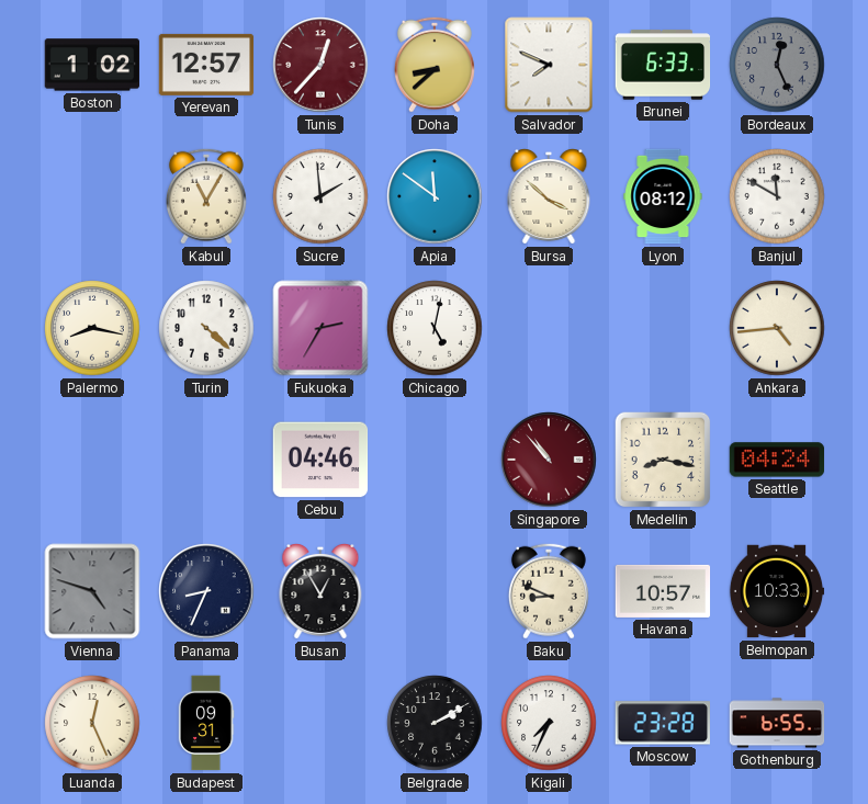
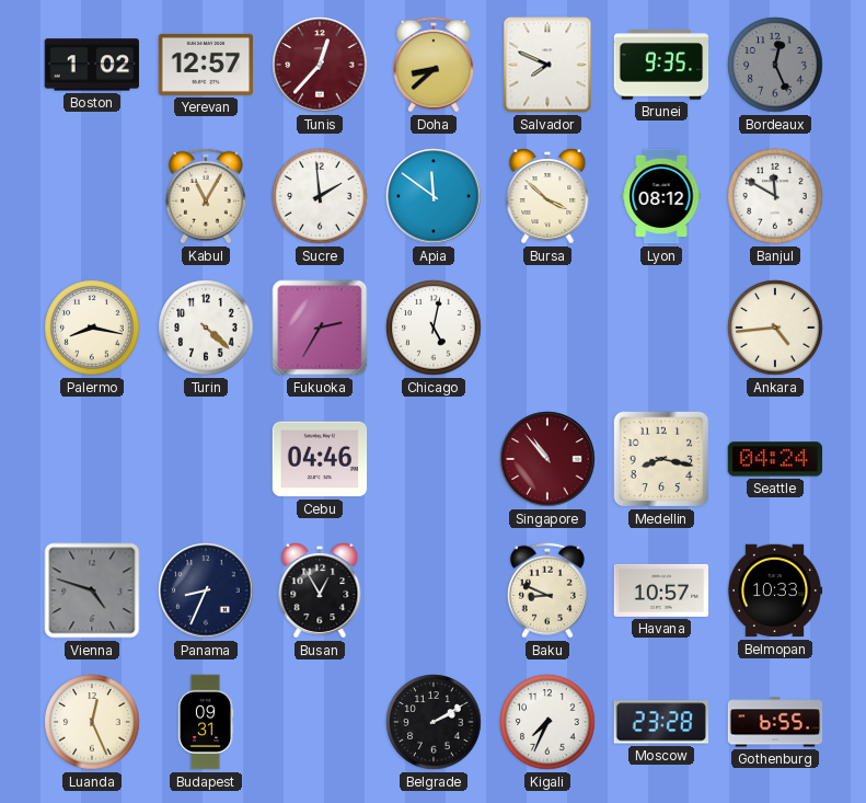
Brunei: 6:33 -> 9:35
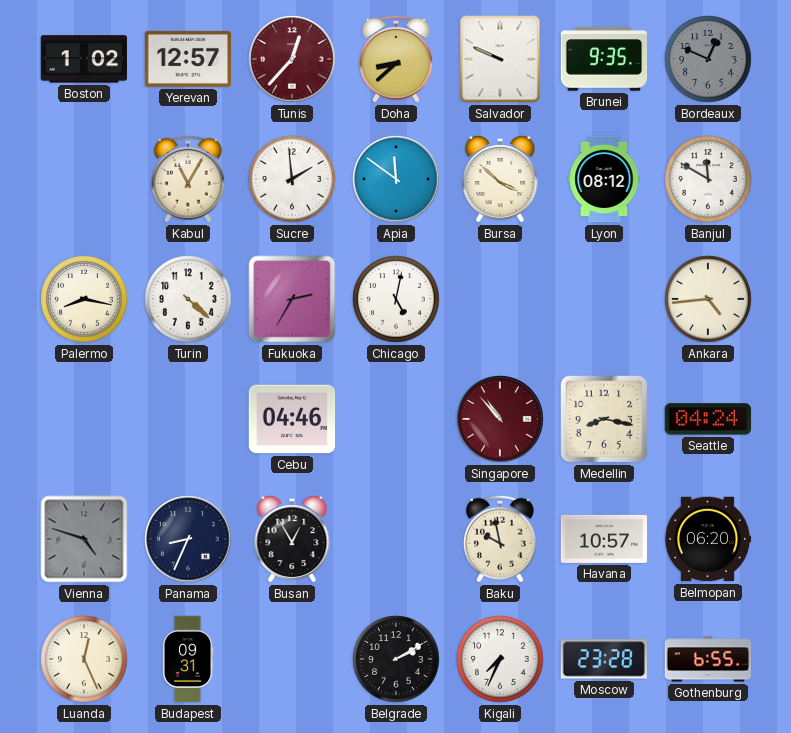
Salvador: 7:49 -> 9:49
Bordeaux: 12:26 -> 12:49
Baku: 8:49 -> 9:58
Belmopan: 10:33 -> 06:20
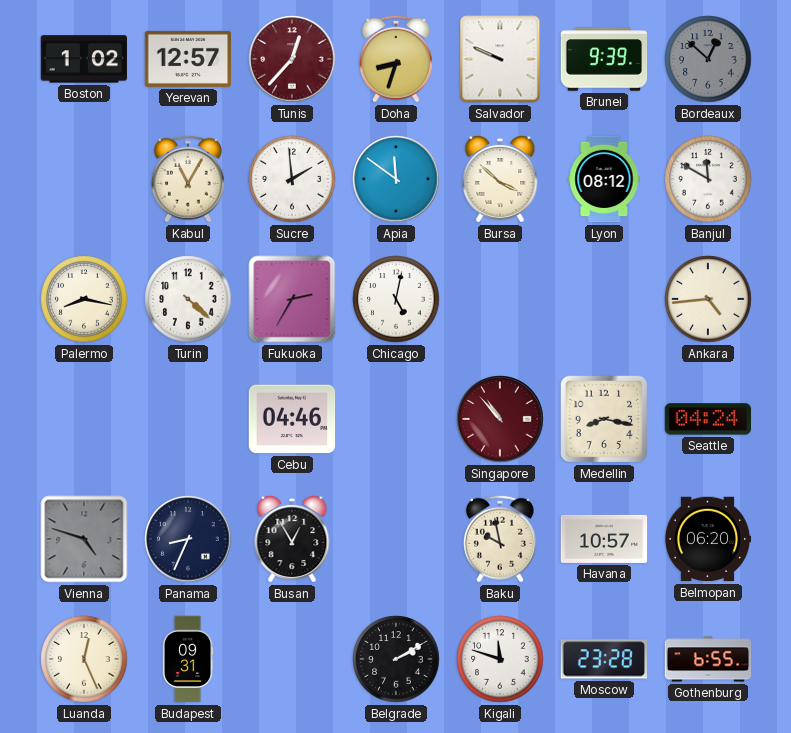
Doha: 8:38 -> 8:33
Brunei: 9:35 -> 9:39
Bordeaux: 12:49 -> 12:52
Kigali: 7:34 -> 11:48
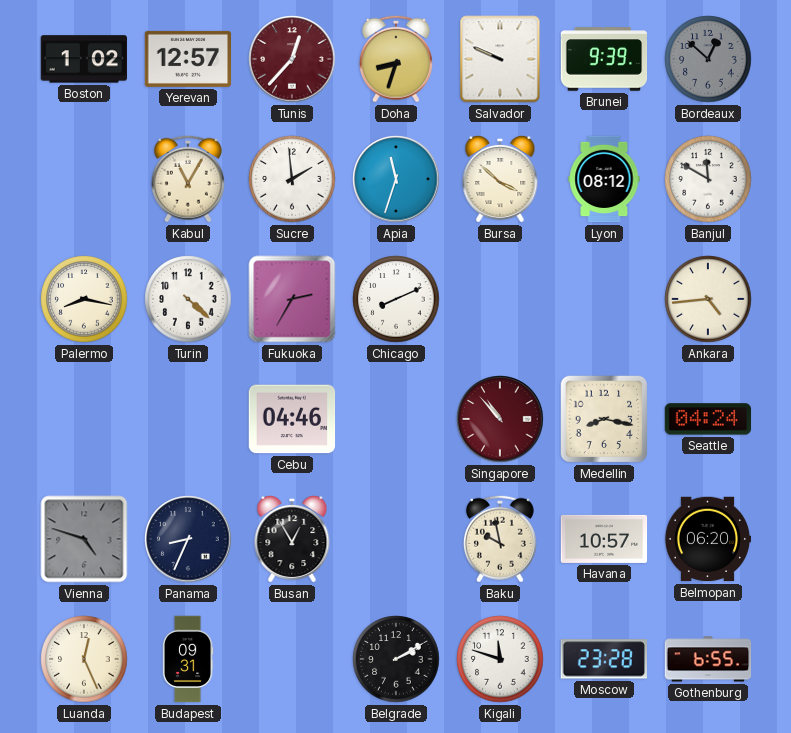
Apia: 11:51 -> 11:33
Chicago: 5:02 -> 8:11
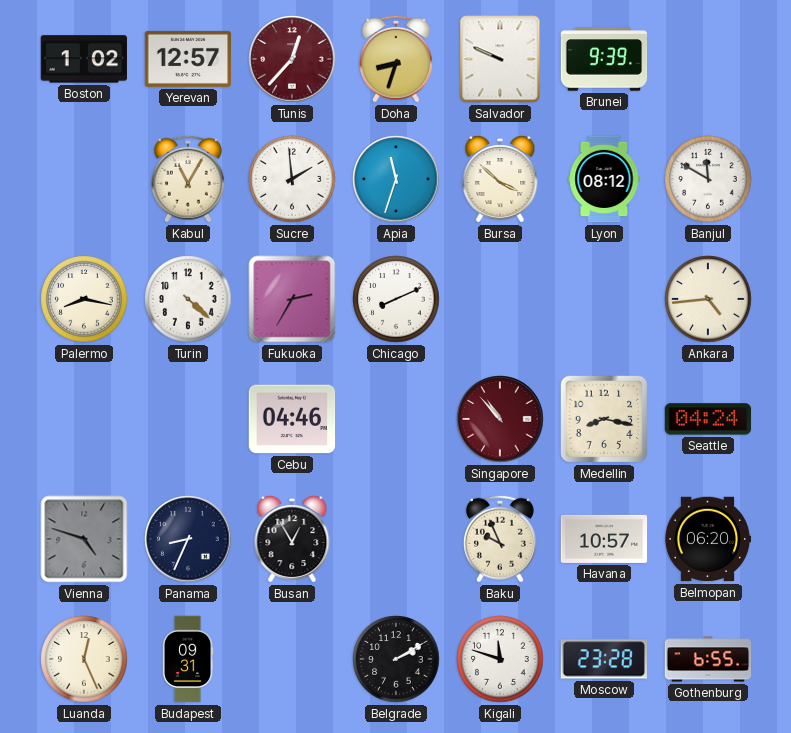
Bordeaux: 12:52 -> none
Baku: 9:58 -> 9:56
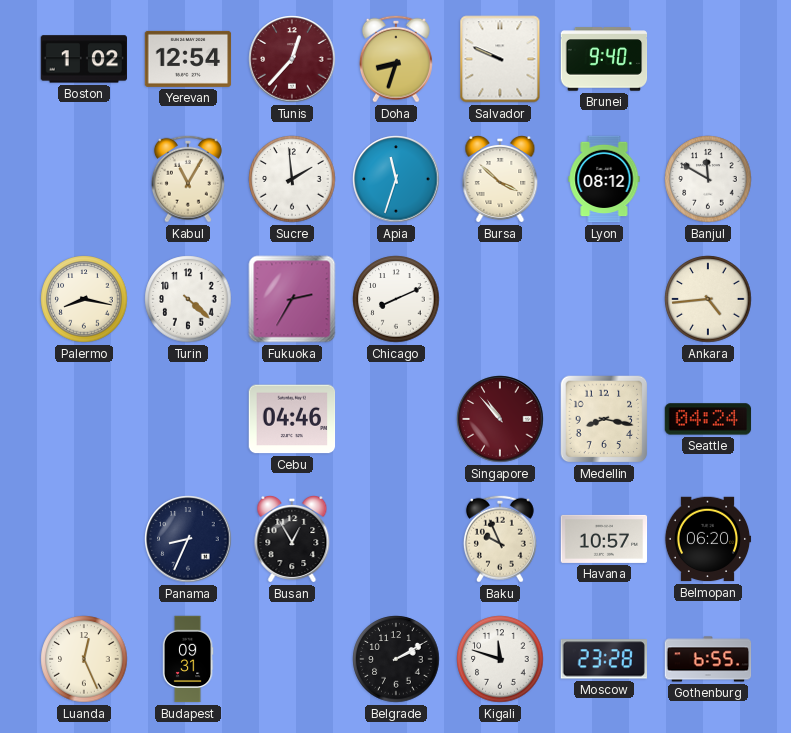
Yerevan: 12:57 -> 12:54
Brunei: 9:39 -> 9:40
Vienna: 4:48 -> none
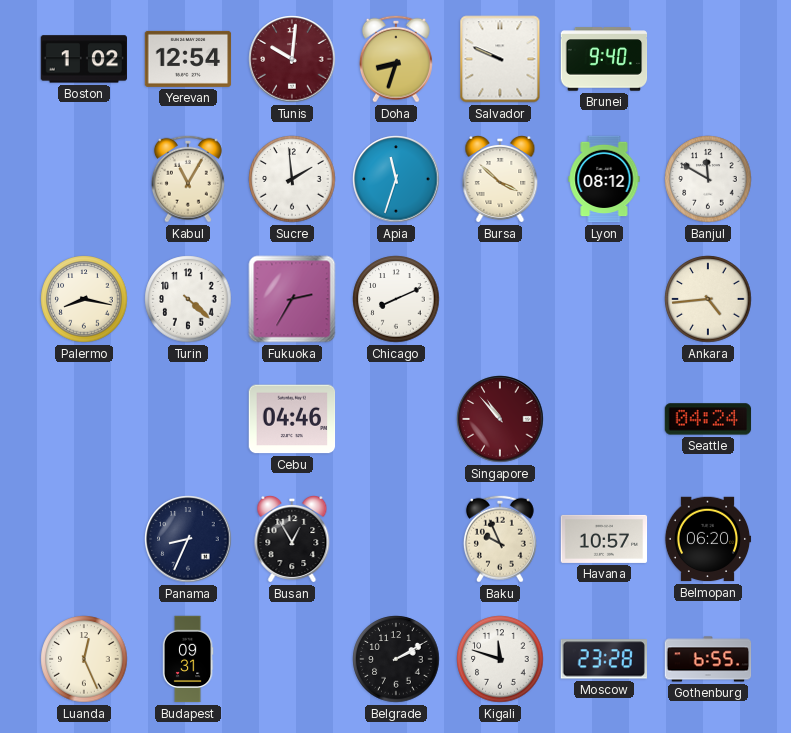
Tunis: 12:37 -> 10:01
Medellin: 8:17 -> none
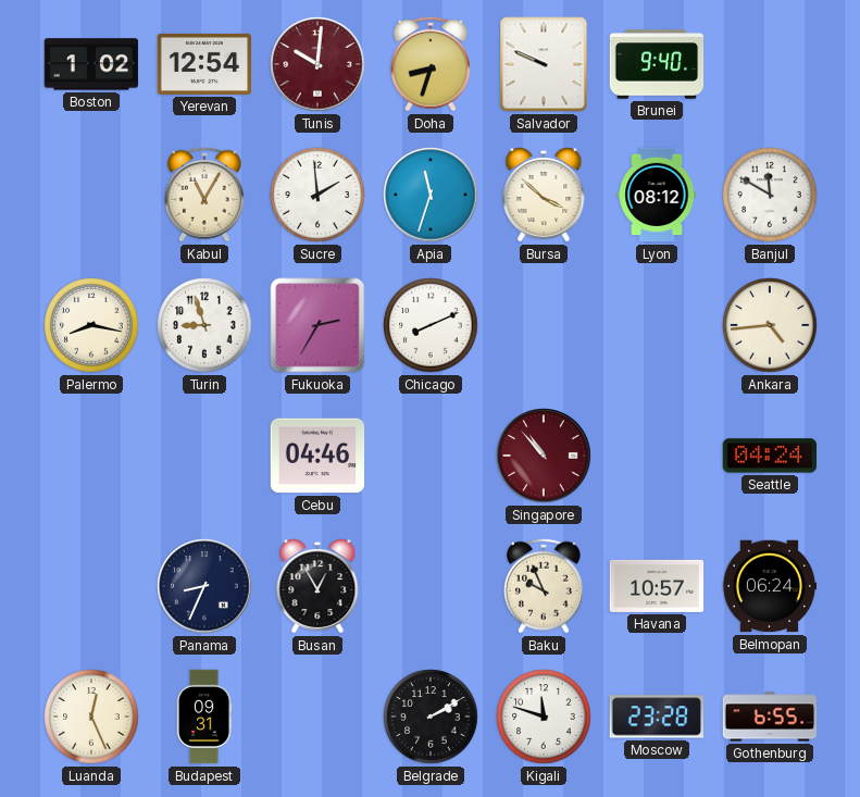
Turin: 4:22 -> 8:57
Belmopan: 06:20 -> 06:24
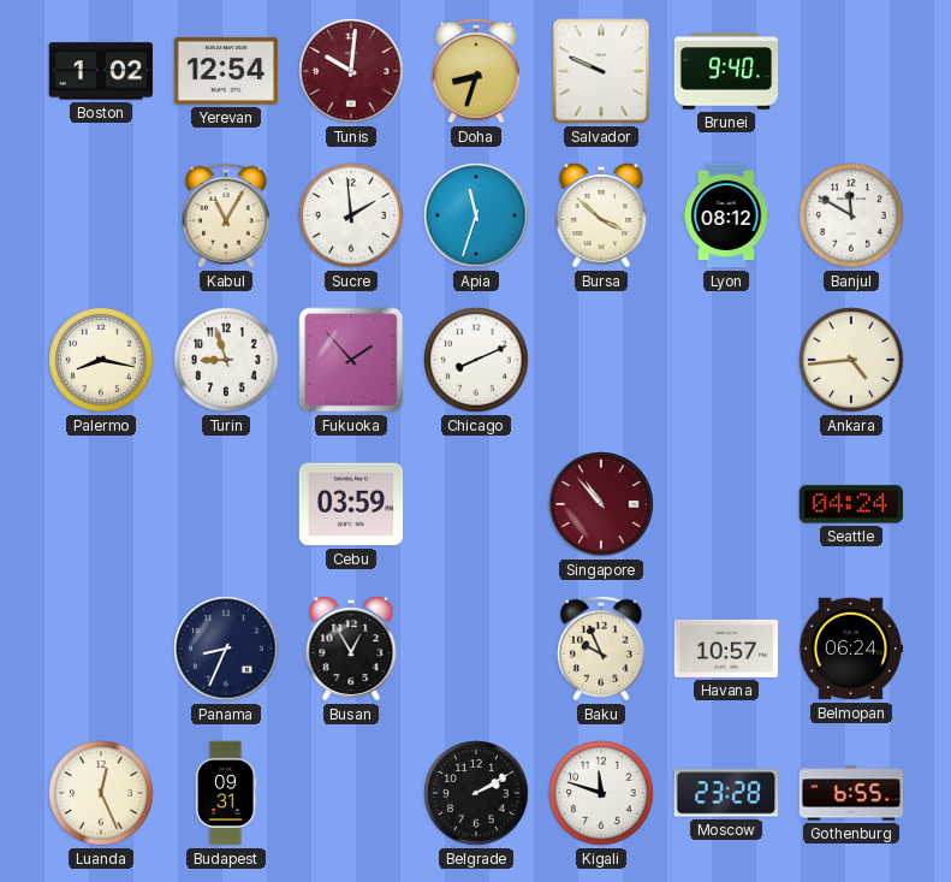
Fukuoka: 2:35 -> 1:53
Cebu: 04:46 -> 03:59
